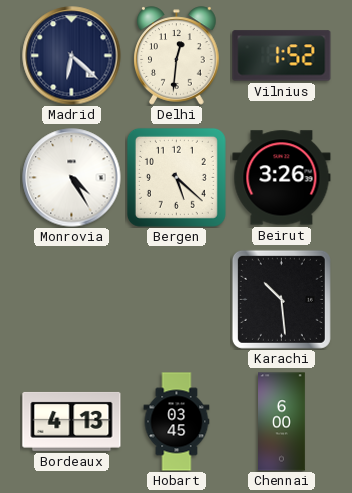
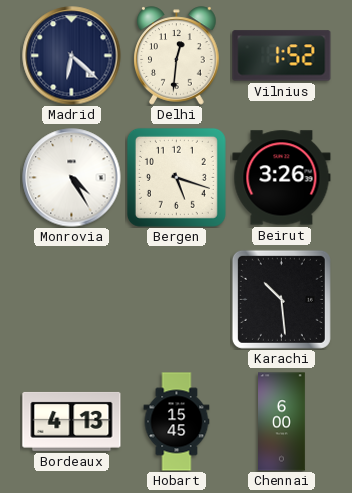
Bergen: 5:22 -> 5:18
Hobart: 03:45 -> 15:45
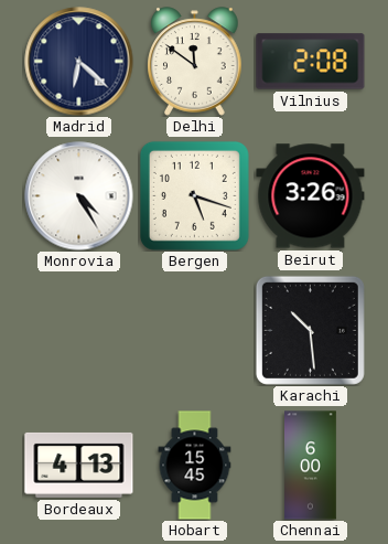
Delhi: 12:31 -> 11:51
Vilnius: 1:52 -> 2:08
